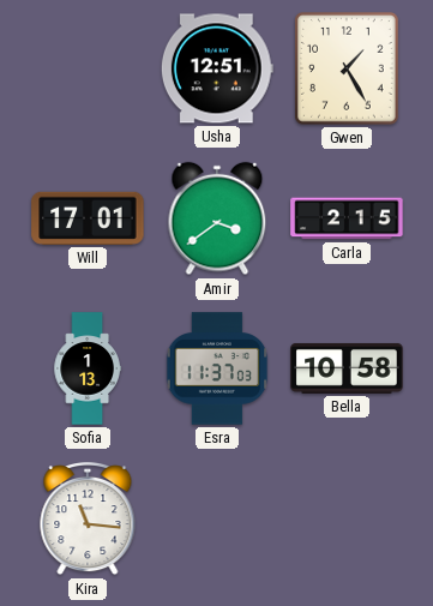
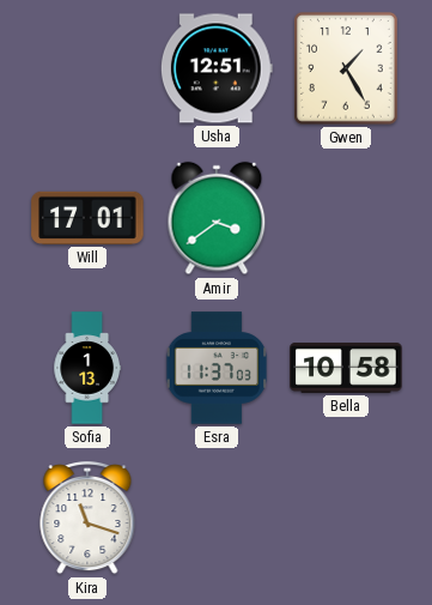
Carla: 2:15 -> none
Kira: 11:16 -> 11:18
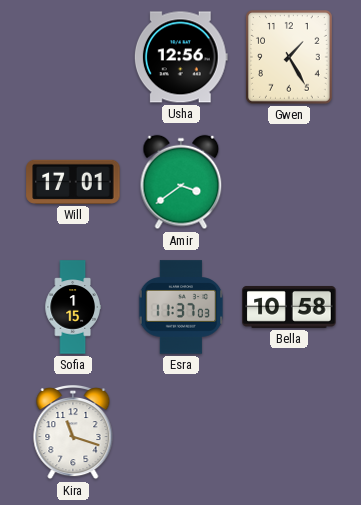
Usha: 12:51 -> 12:56
Sofia: 1:13 -> 1:15
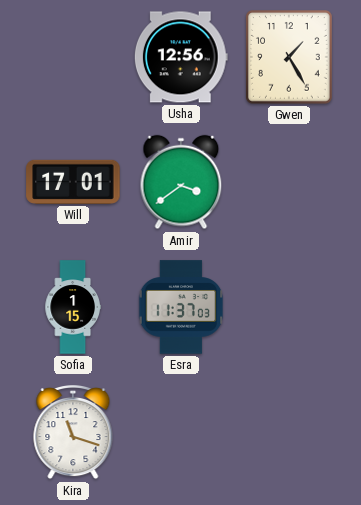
Bella: 10:58 -> none
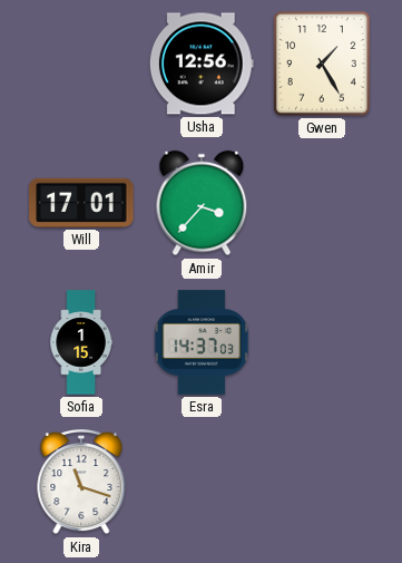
Amir: 3:39 -> 3:37
Esra: 11:37 -> 14:37
